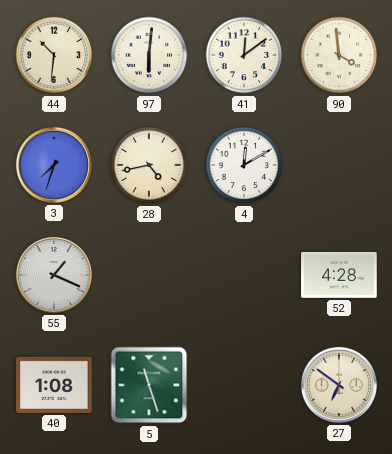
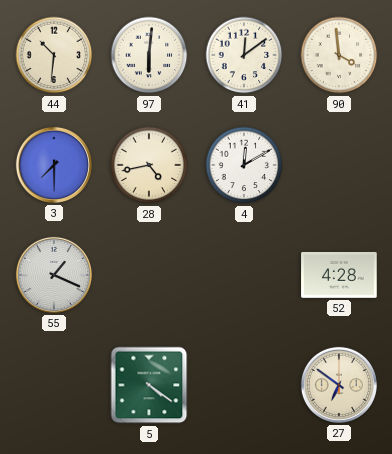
3: 7:33 -> 7:30
40: 1:08 -> none
5: 11:27 -> 4:21
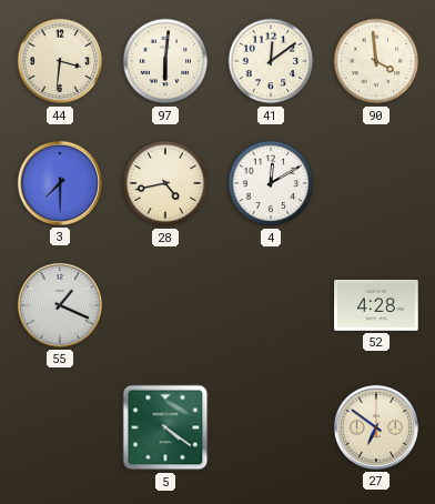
44: 10:31 -> 3:31
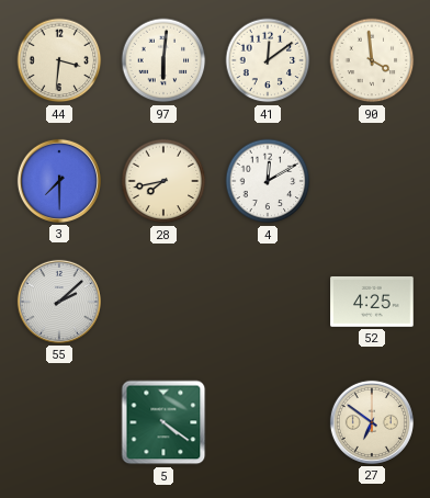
28: 4:43 -> 7:43
55: 1:19 -> 2:08
52: 4:28 -> 4:25
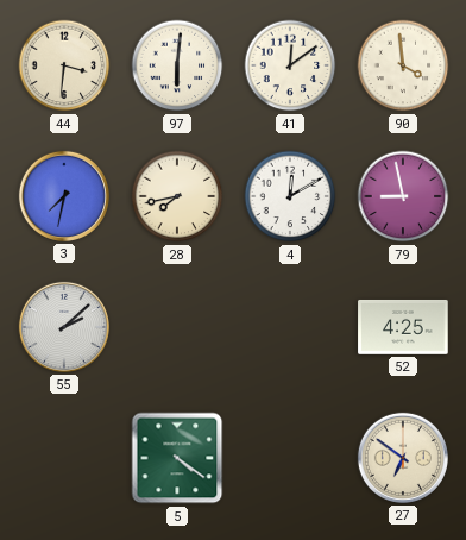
3: 7:30 -> 7:32
79: none -> 8:58
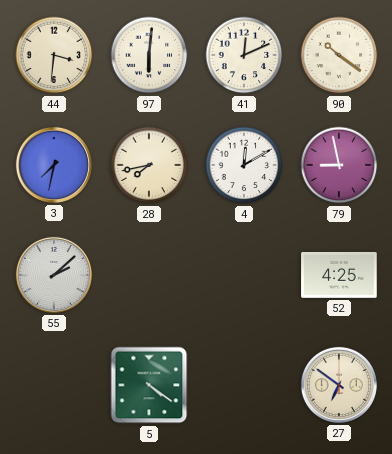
41: 12:09 -> 12:11
90: 3:59 -> 10:21
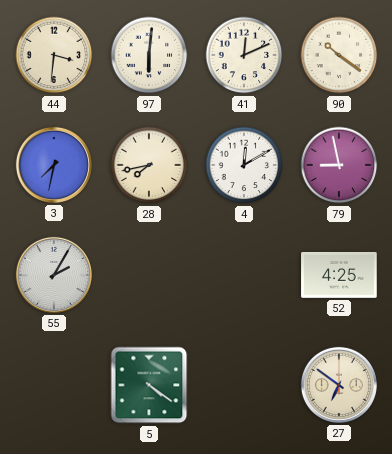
55: 2:08 -> 2:05
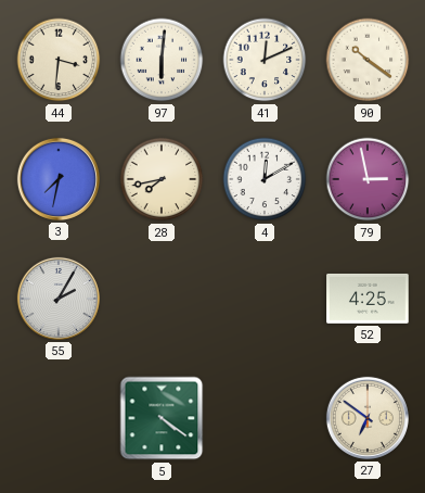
79: 8:58 -> 2:58
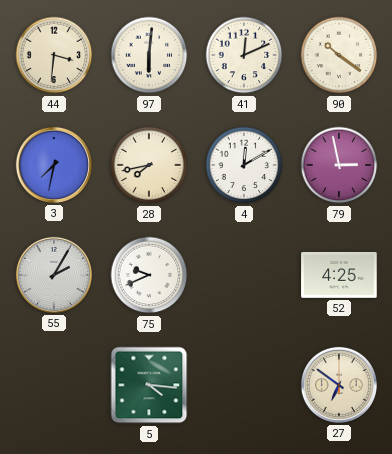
75: none -> 9:41
5: 4:21 -> 4:16
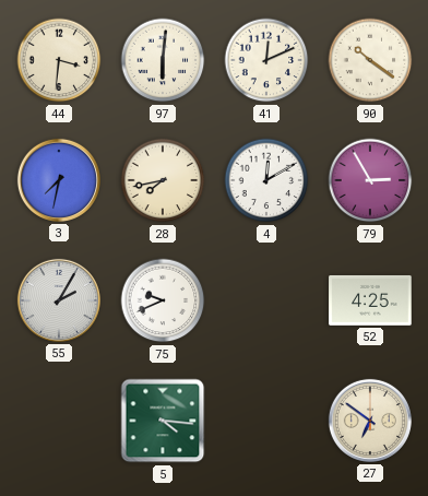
79: 2:58 -> 2:55
